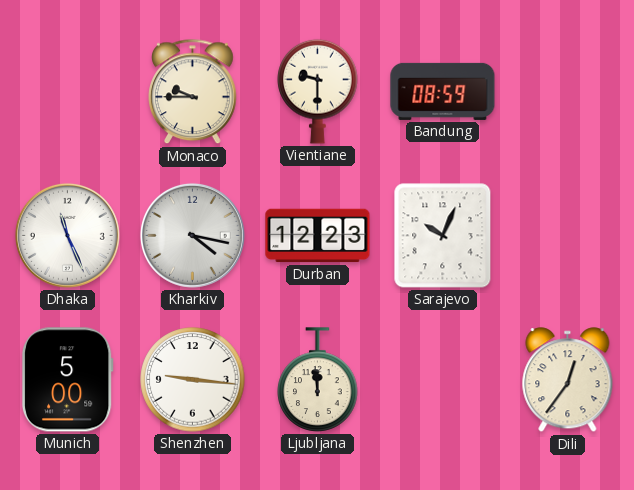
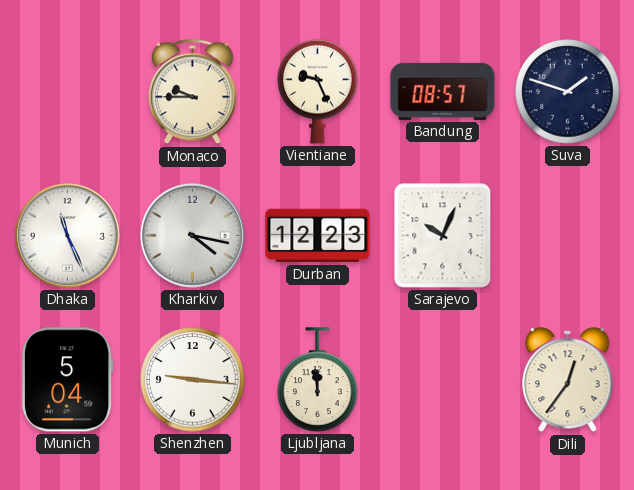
Vientiane: 9:30 -> 9:26
Bandung: 08:59 -> 08:57
Suva: none -> 1:48
Munich: 5:00 -> 5:04
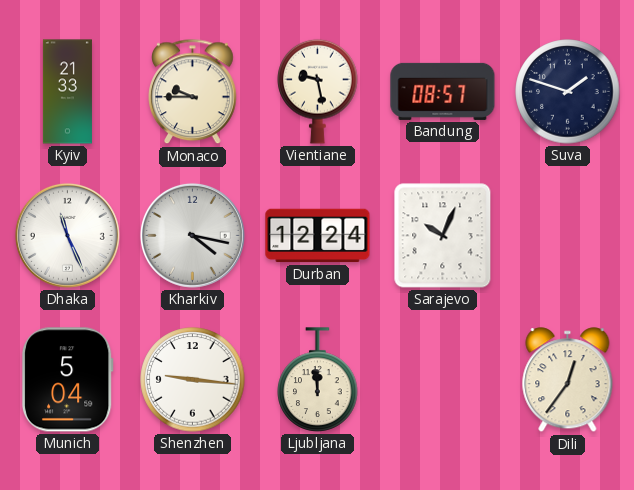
Kyiv: none -> 21:33
Vientiane: 9:26 -> 9:28
Durban: 12:23 -> 12:24
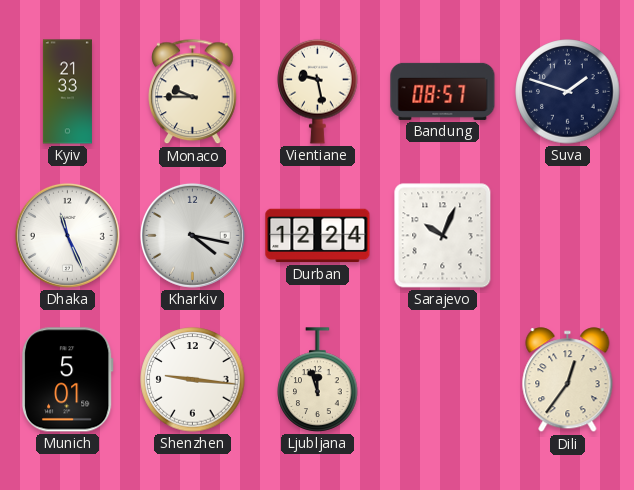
Munich: 5:04 -> 5:01
Ljubljana: 11:59 -> 11:57
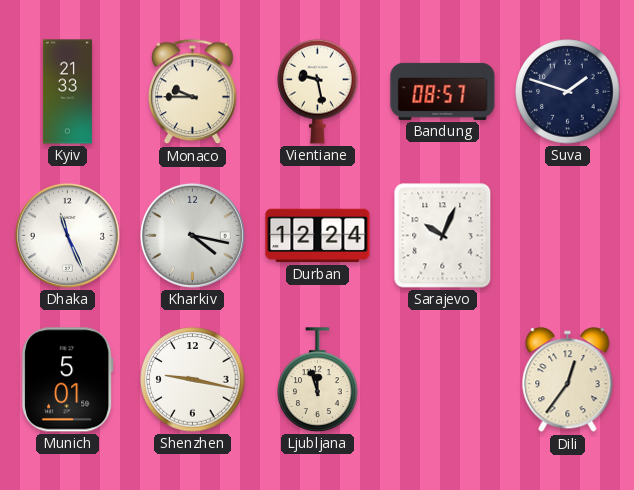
Shenzhen: 9:16 -> 9:17
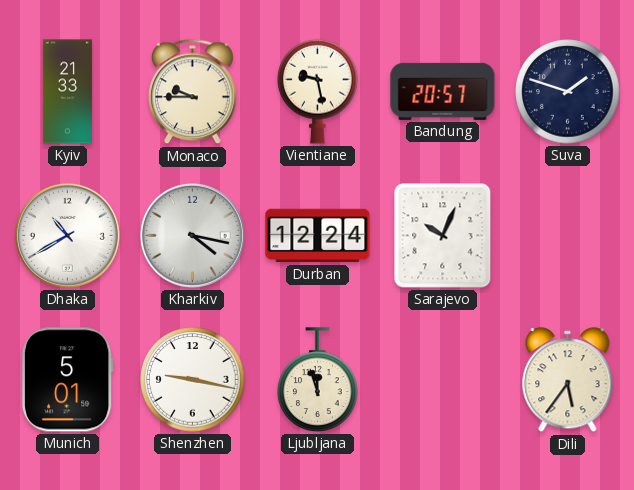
Bandung: 08:57 -> 20:57
Dhaka: 11:26 -> 10:40
Dili: 12:36 -> 5:36
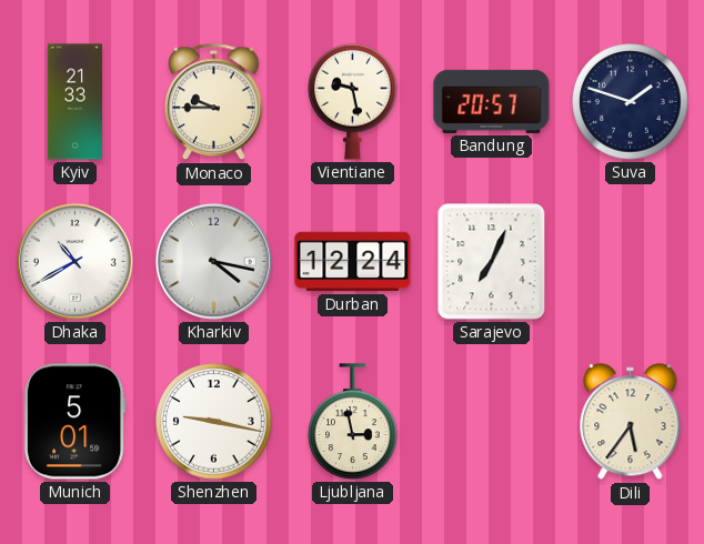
Sarajevo: 10:04 -> 7:04
Ljubljana: 11:57 -> 2:58
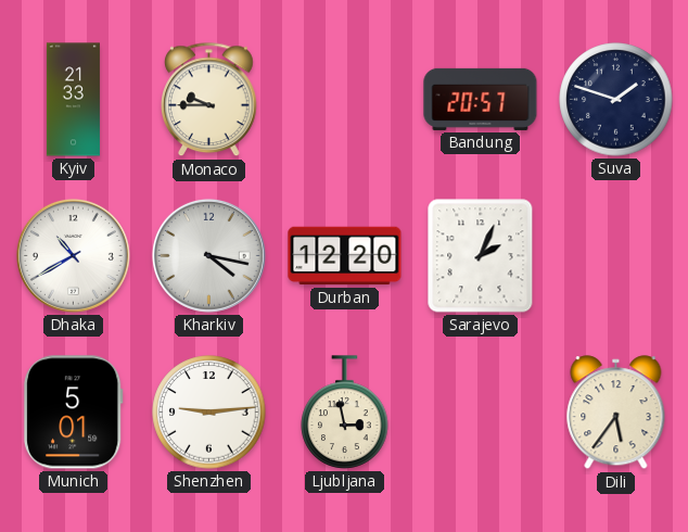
Vientiane: 9:28 -> none
Durban: 12:24 -> 12:20
Sarajevo: 7:04 -> 2:04
Shenzhen: 9:17 -> 9:14
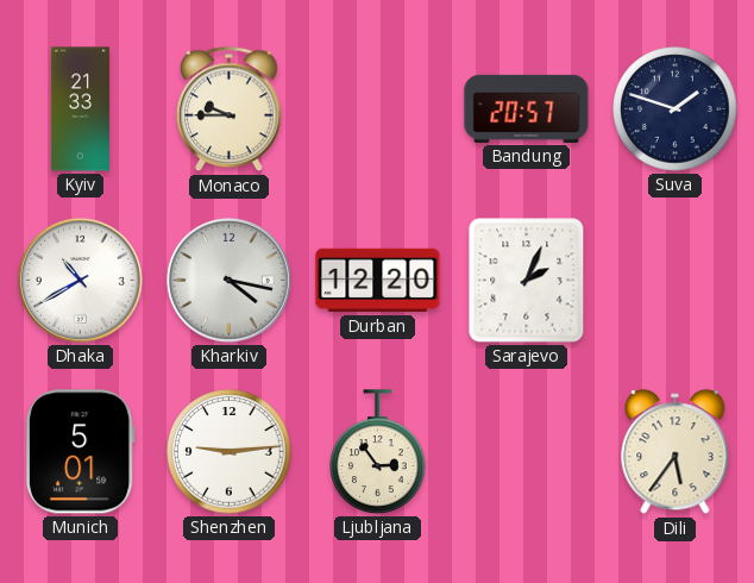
Ljubljana: 2:58 -> 2:54
